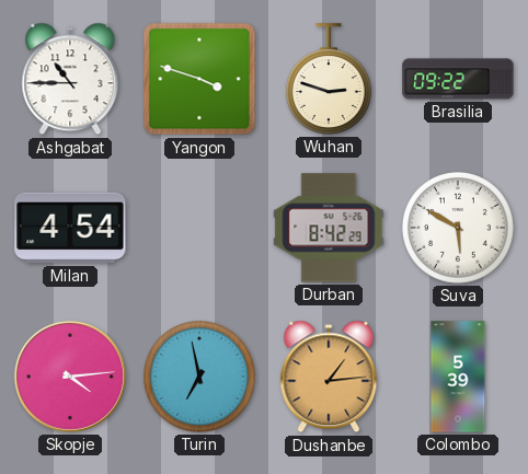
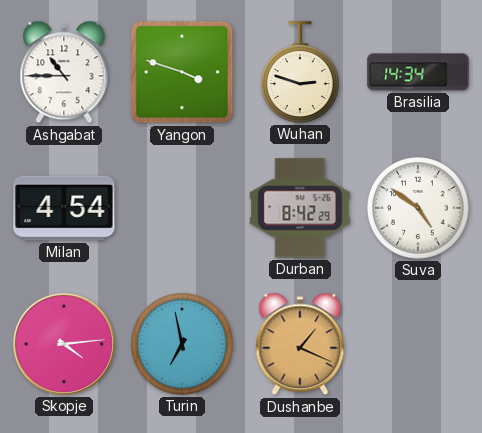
Brasilia: 09:22 -> 14:34
Suva: 5:50 -> 4:51
Dushanbe: 1:14 -> 1:19
Colombo: 5:39 -> none
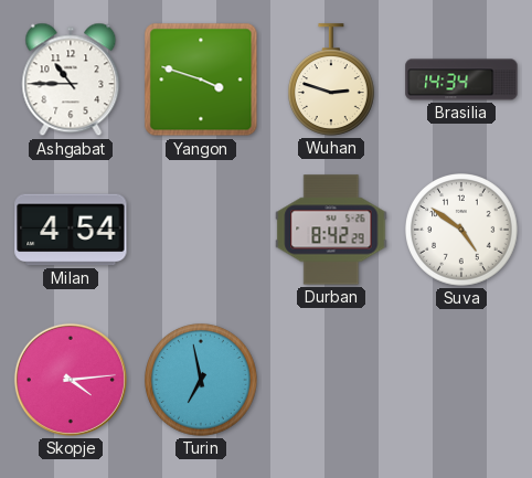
Dushanbe: 1:19 -> none
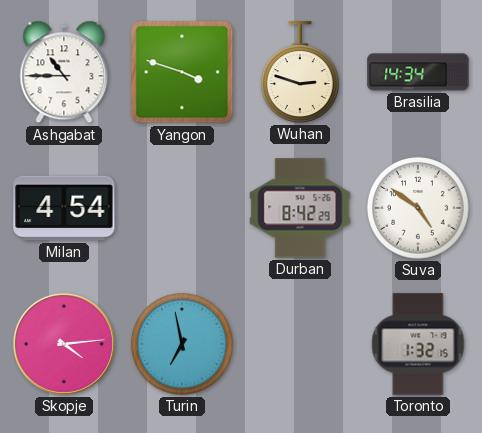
Toronto: none -> 1:32
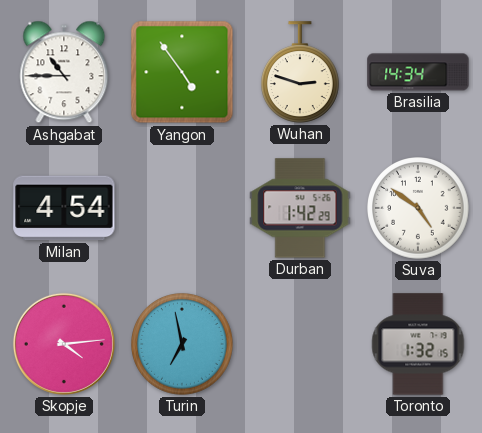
Yangon: 3:48 -> 4:54
Durban: 8:42 -> 1:42
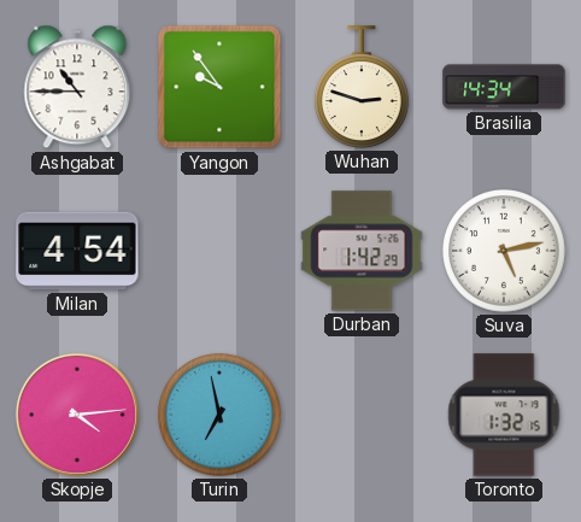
Yangon: 4:54 -> 9:54
Suva: 4:51 -> 5:13
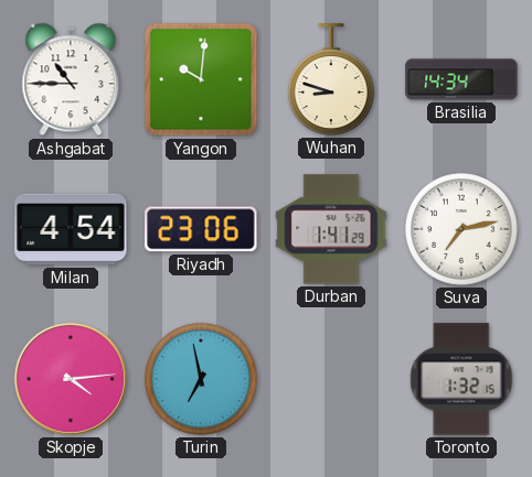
Yangon: 9:54 -> 10:01
Wuhan: 2:48 -> 8:48
Riyadh: none -> 23:06
Durban: 1:42 -> 1:41
Suva: 5:13 -> 7:13
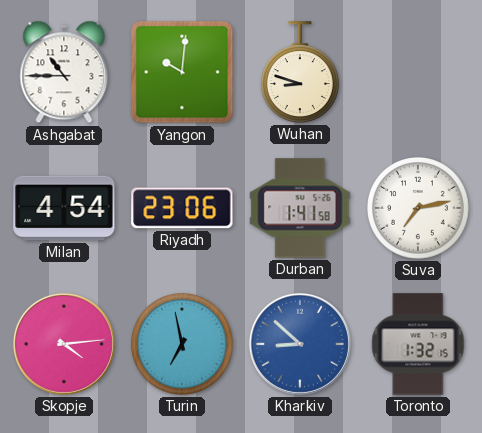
Brasilia: 14:34 -> none
Durban: 1:41:29 -> 1:41:58
Kharkiv: none -> 8:52
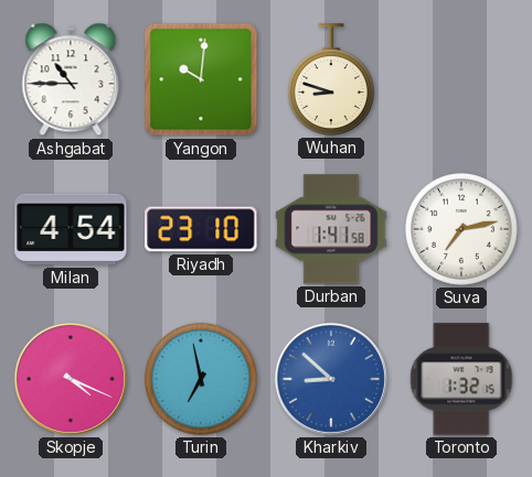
Riyadh: 23:06 -> 23:10
Skopje: 4:14 -> 4:19
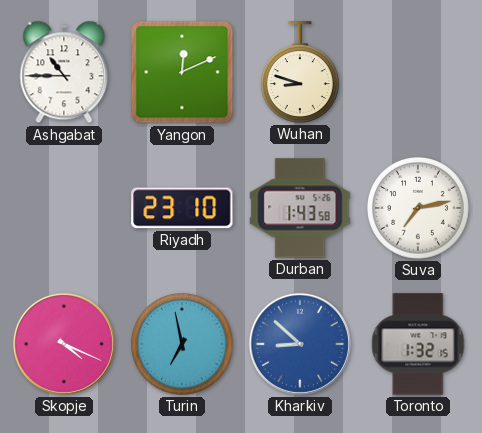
Yangon: 10:01 -> 12:11
Milan: 4:54 -> none
Durban: 1:41 -> 1:43
